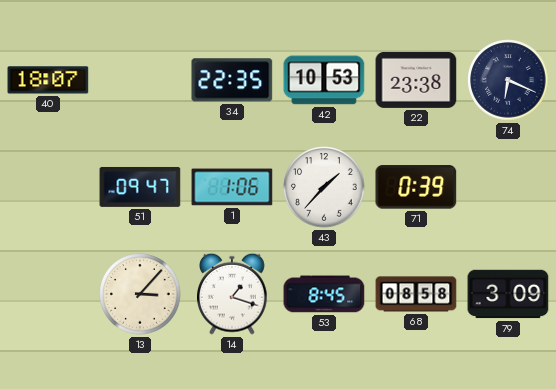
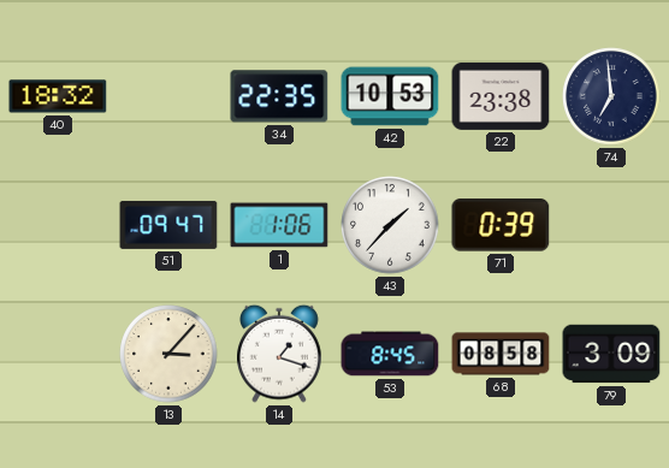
40: 18:07 -> 18:32
74: 6:19 -> 6:59
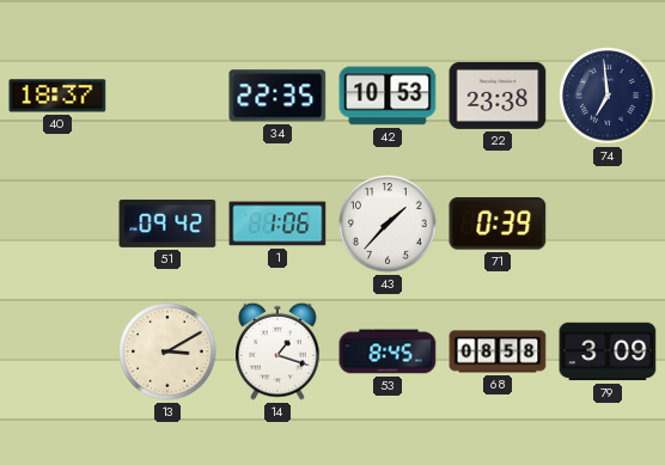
40: 18:32 -> 18:37
51: 09:47 -> 09:42
13: 3:07 -> 3:10
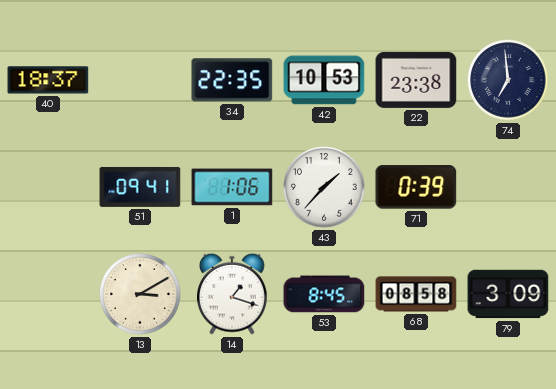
51: 09:42 -> 09:41
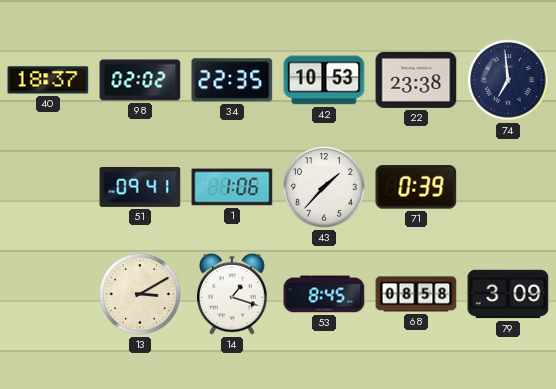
98: none -> 02:02
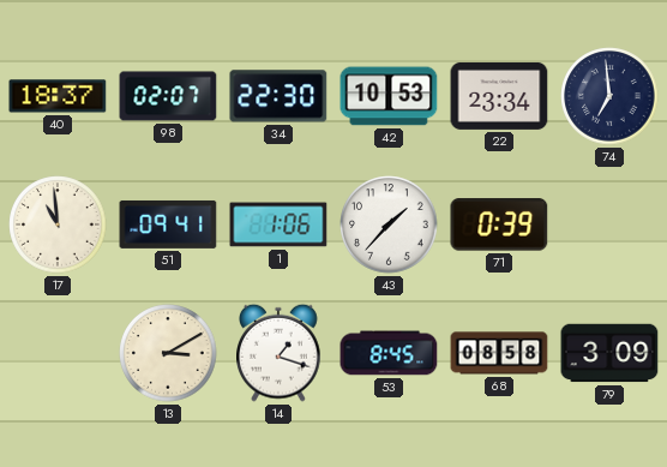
98: 02:02 -> 02:07
34: 22:35 -> 22:30
22: 23:38 -> 23:34
17: none -> 10:59
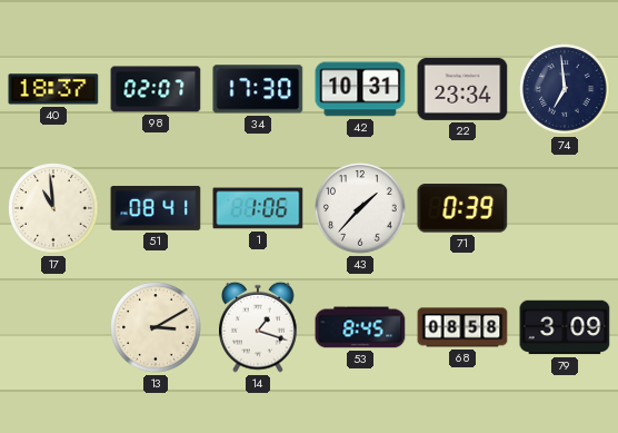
34: 22:30 -> 17:30
42: 10:53 -> 10:31
51: 09:41 -> 08:41
